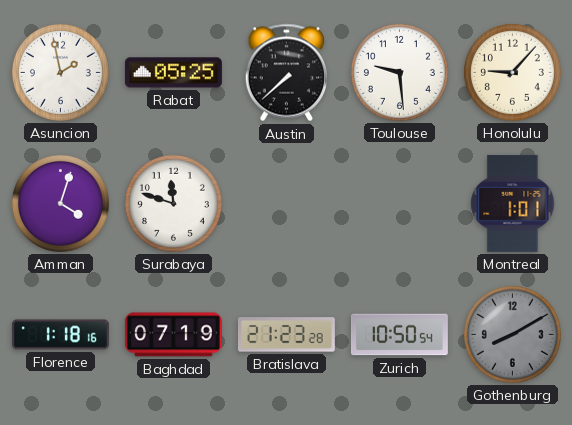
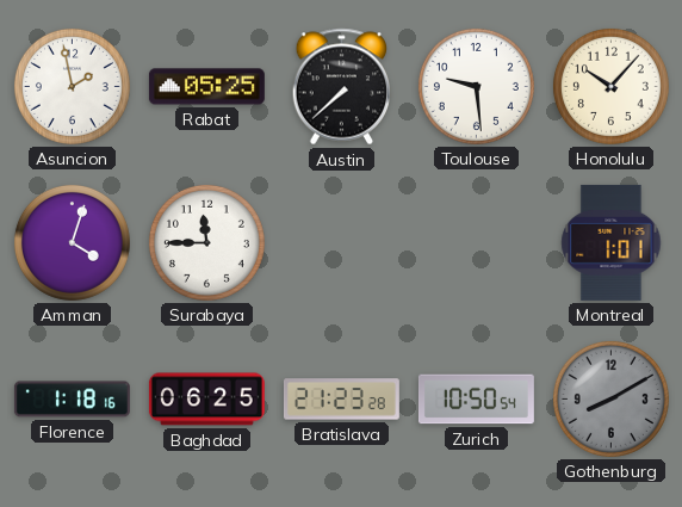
Honolulu: 9:07 -> 10:07
Surabaya: 11:48 -> 11:45
Baghdad: 07:19 -> 06:25
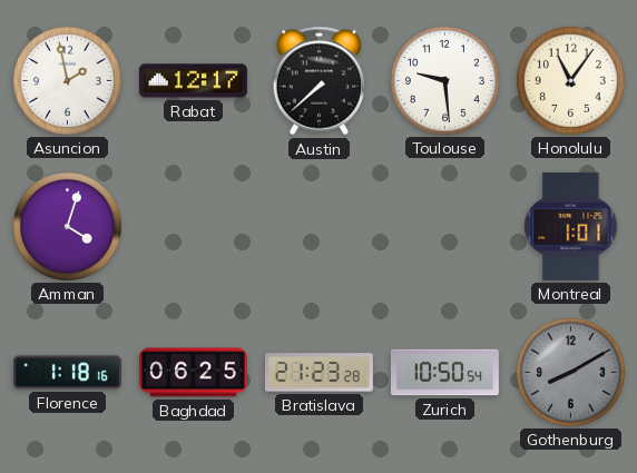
Rabat: 05:25 -> 12:17
Honolulu: 10:07 -> 11:06
Surabaya: 11:45 -> none
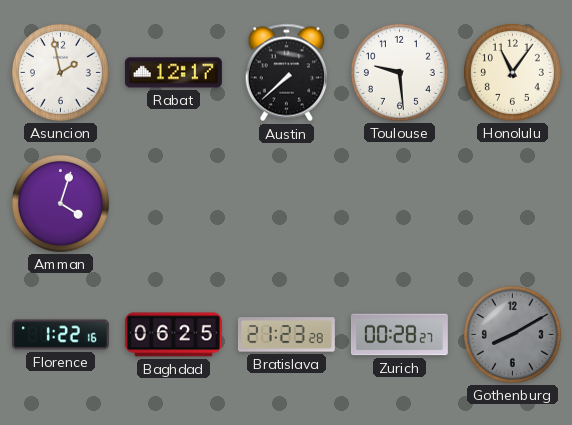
Montreal: 1:01 -> none
Florence: 1:18 -> 1:22
Zurich: 10:50 -> 00:28
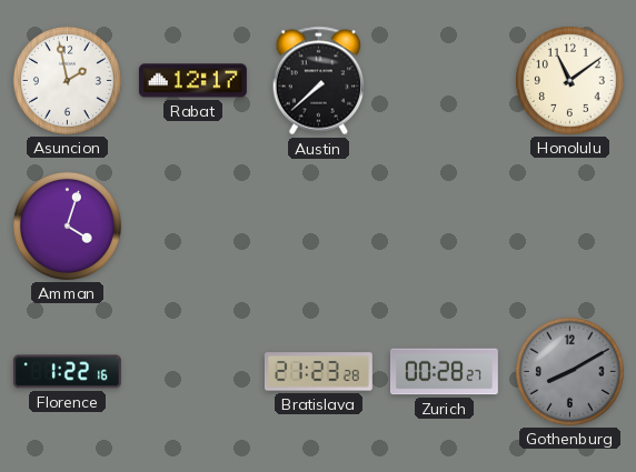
Toulouse: 9:29 -> none
Honolulu: 11:06 -> 11:09
Baghdad: 06:25 -> none
